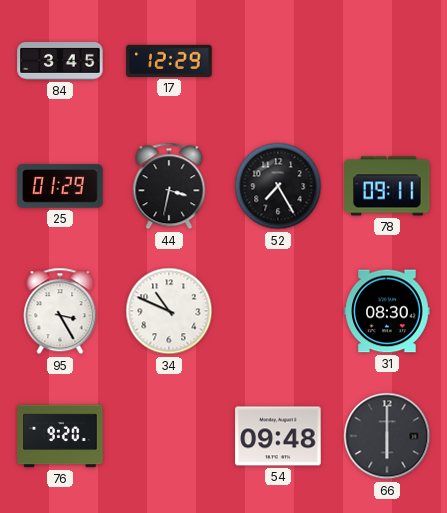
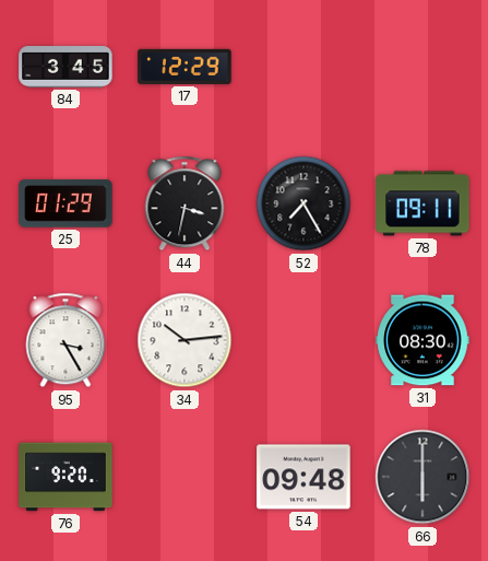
34: 10:49 -> 10:14
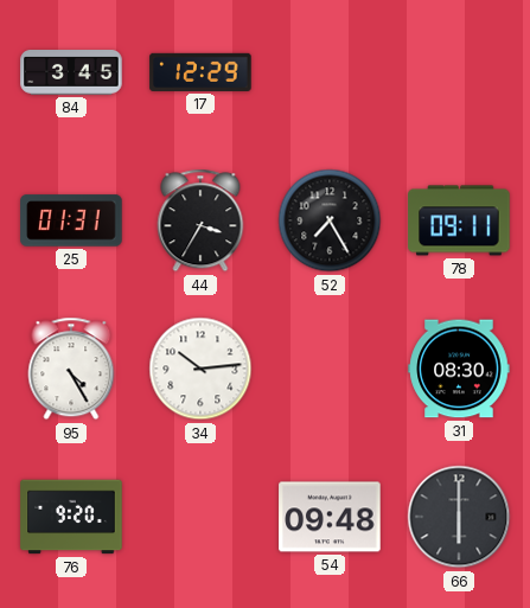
25: 01:29 -> 01:31
44: 3:32 -> 3:35
95: 3:25 -> 4:25
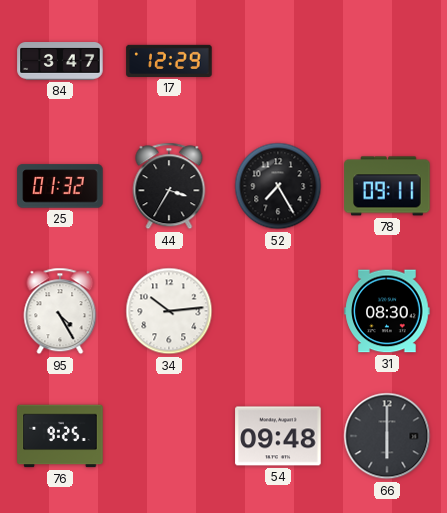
84: 3:45 -> 3:47
25: 01:31 -> 01:32
76: 9:20 -> 9:25
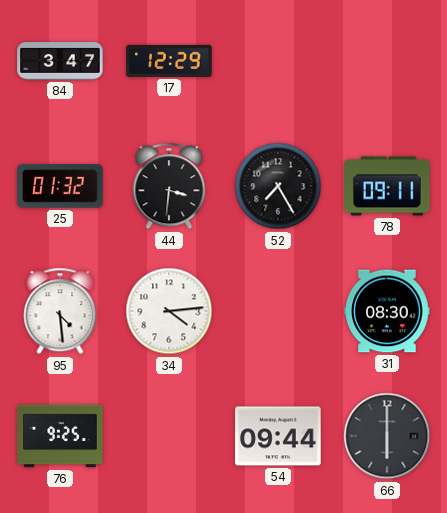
44: 3:35 -> 3:31
95: 4:25 -> 4:29
34: 10:14 -> 4:14
54: 09:48 -> 09:44
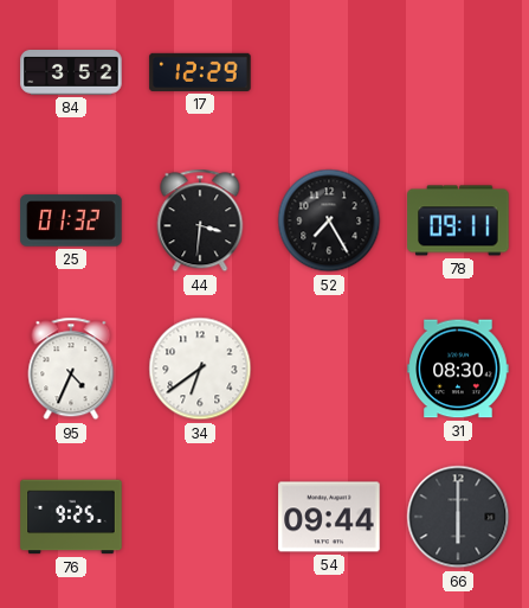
84: 3:47 -> 3:52
95: 4:29 -> 4:34
34: 4:14 -> 6:39
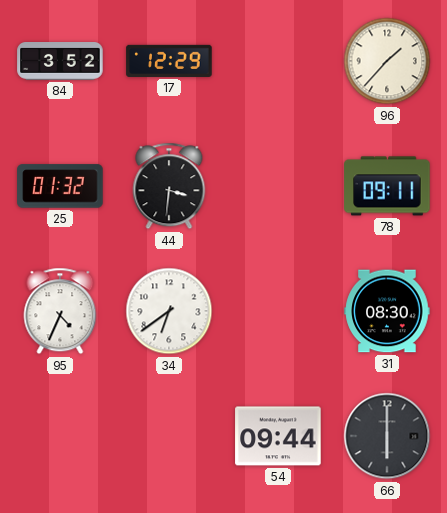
96: none -> 1:37
52: 7:25 -> none
76: 9:25 -> none
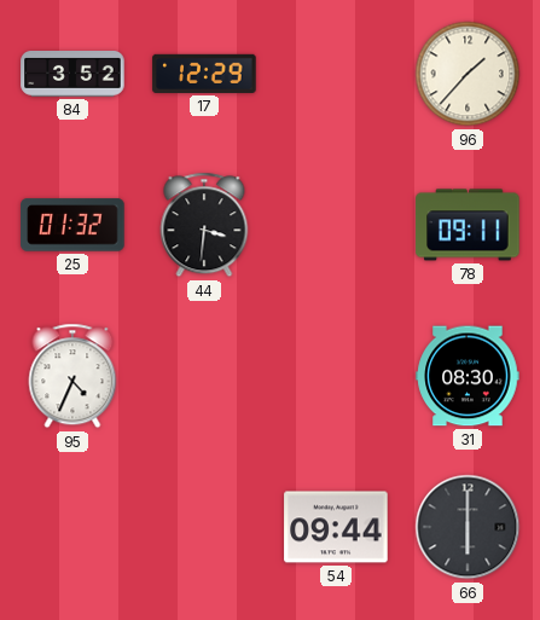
34: 6:39 -> none
